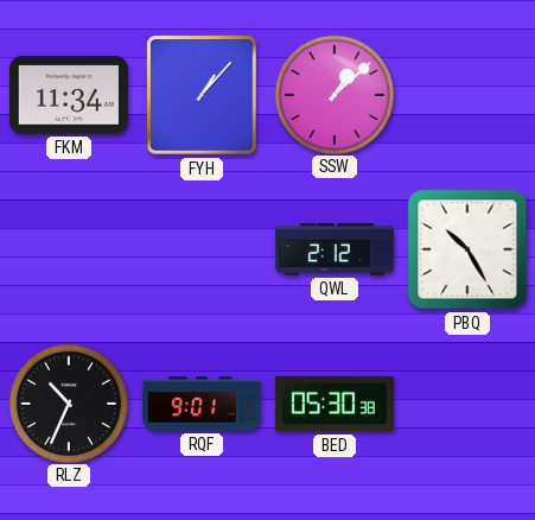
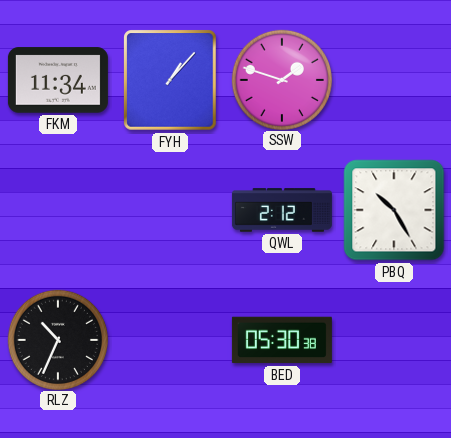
SSW: 1:08 -> 1:48
RQF: 9:01 -> none
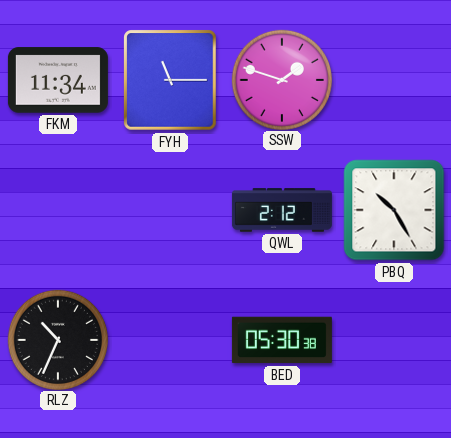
FYH: 1:07 -> 11:15
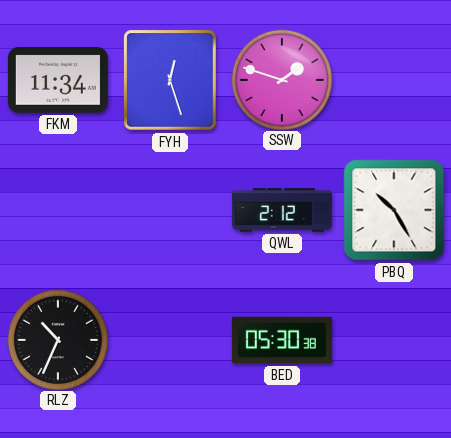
FYH: 11:15 -> 12:27
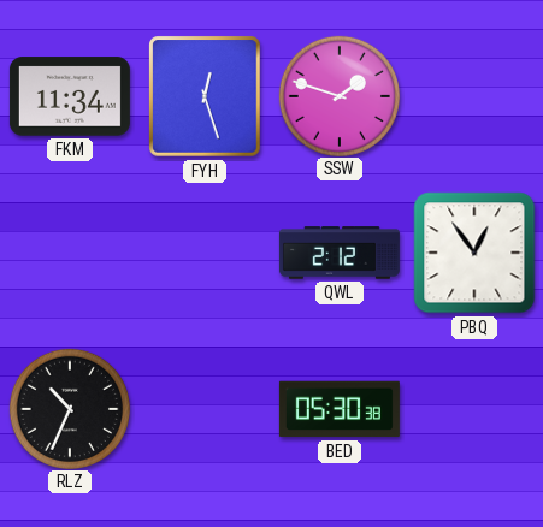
PBQ: 10:25 -> 12:54
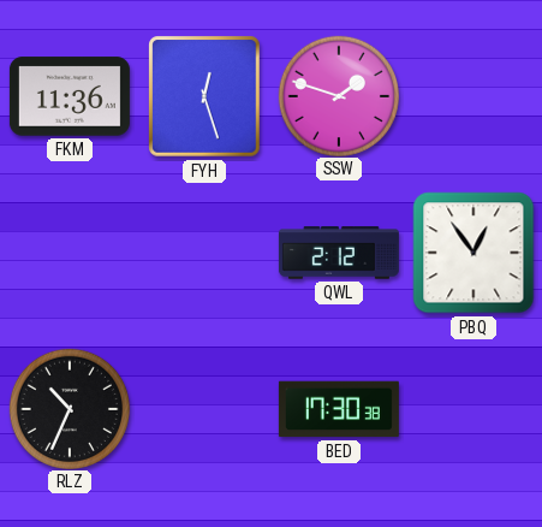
FKM: 11:34 -> 11:36
BED: 05:30 -> 17:30
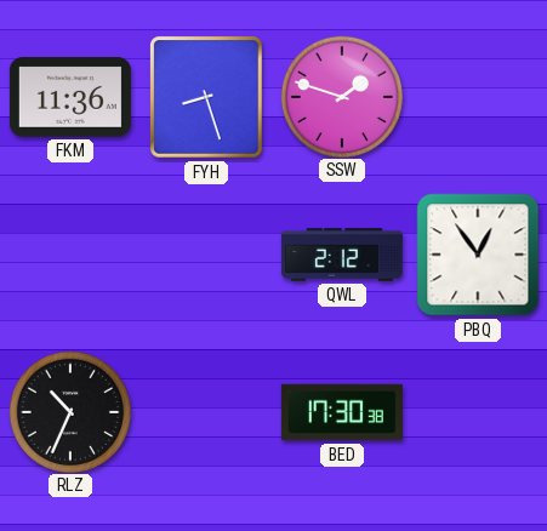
FYH: 12:27 -> 8:27
